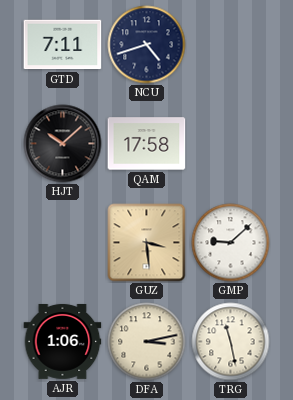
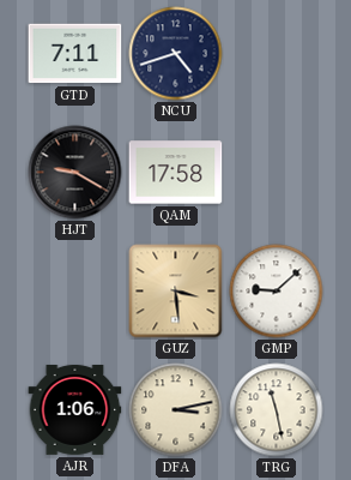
HJT: 10:08 -> 9:20
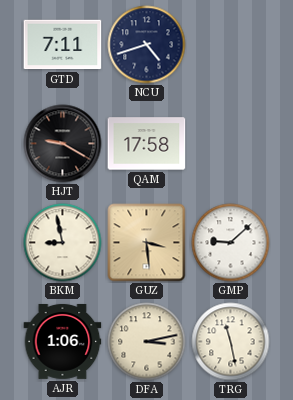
BKM: none -> 8:58
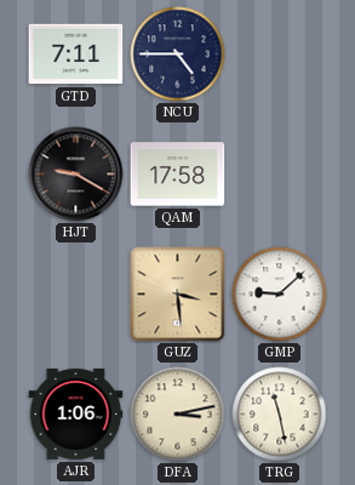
NCU: 4:42 -> 4:45
BKM: 8:58 -> none
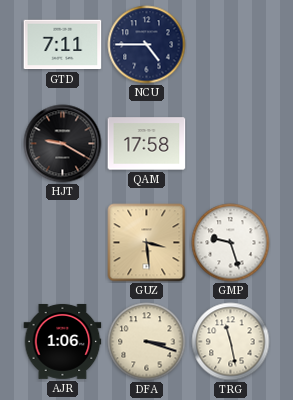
GMP: 9:08 -> 9:27
DFA: 3:13 -> 3:18
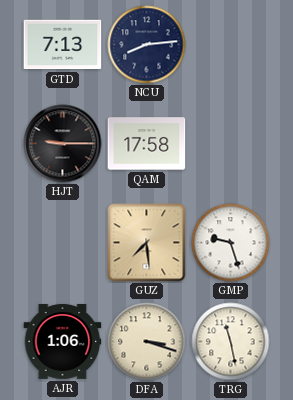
GTD: 7:11 -> 7:13
NCU: 4:45 -> 8:14
HJT: 9:20 -> 9:15
GUZ: 3:29 -> 7:29
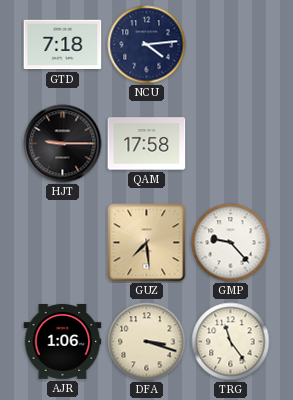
GTD: 7:13 -> 7:18
NCU: 8:14 -> 4:14
GMP: 9:27 -> 9:23
TRG: 11:28 -> 11:24
